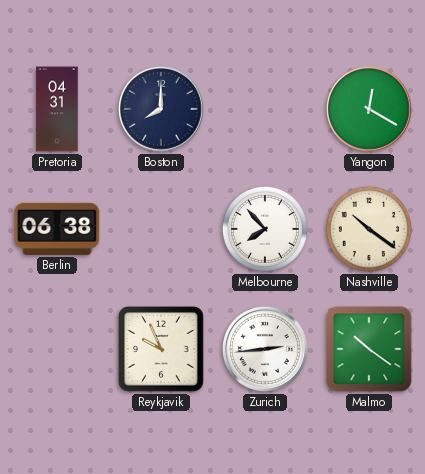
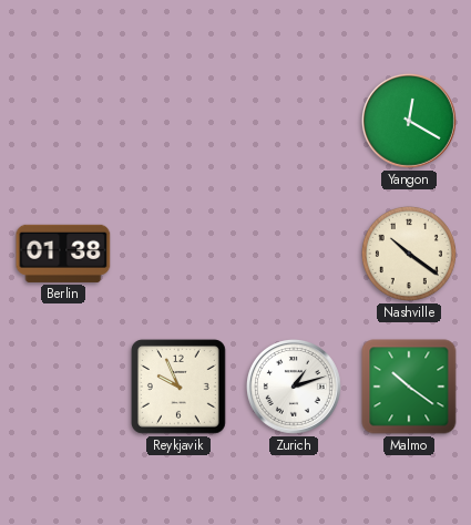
Pretoria: 04:31 -> none
Boston: 8:00 -> none
Berlin: 06:38 -> 01:38
Melbourne: 7:53 -> none
Zurich: 2:44 -> 1:12
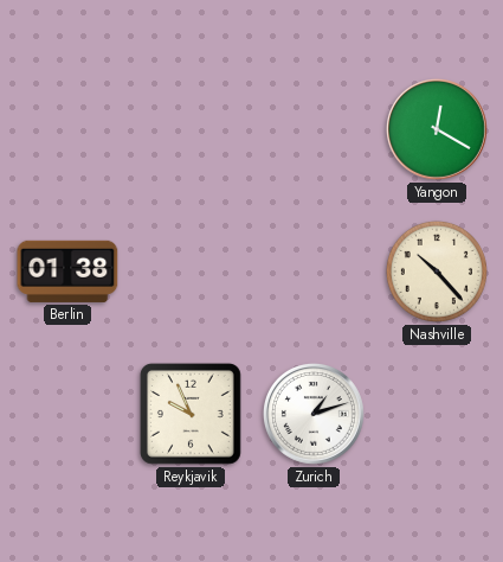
Nashville: 10:21 -> 10:23
Malmo: 10:21 -> none
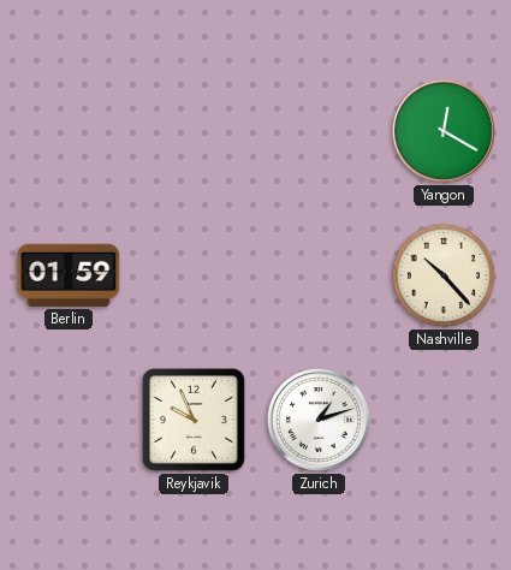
Berlin: 01:38 -> 01:59
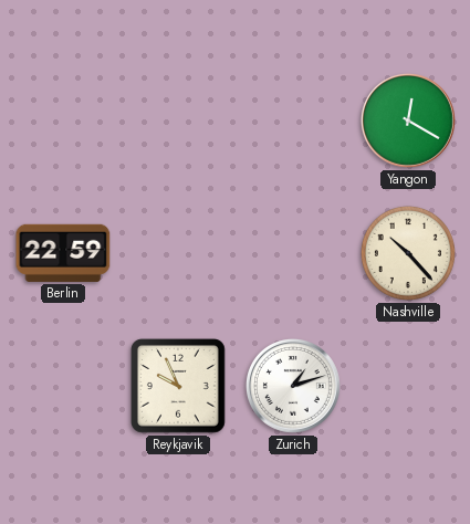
Berlin: 01:59 -> 22:59
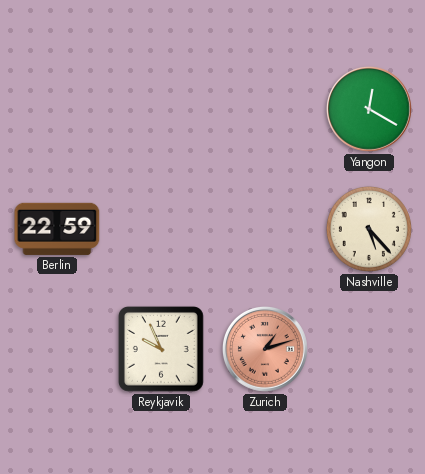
Nashville: 10:23 -> 5:23
Zurich dial: white -> salmon
